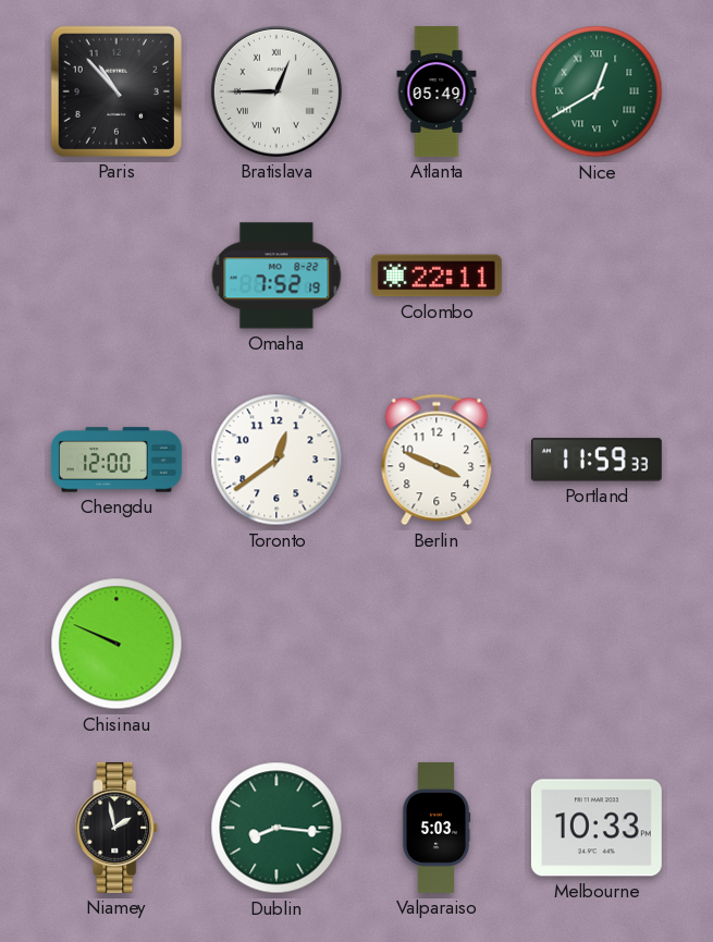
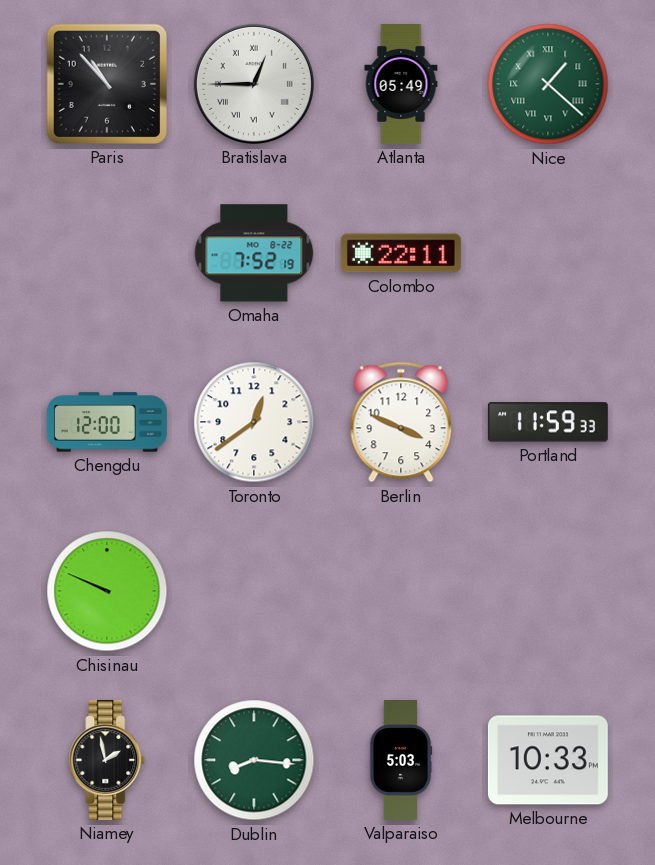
Nice: 12:40 -> 1:22
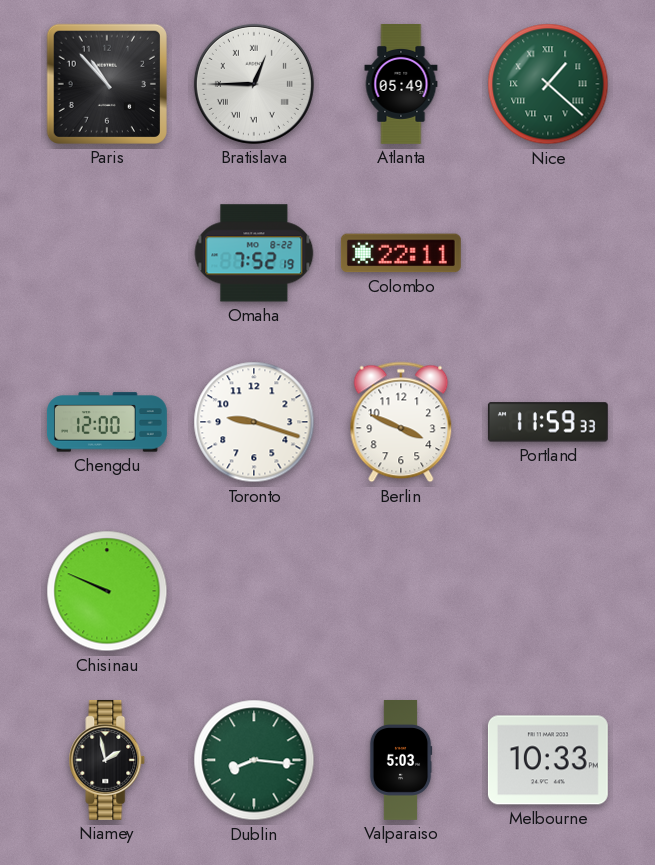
Toronto: 12:39 -> 9:18
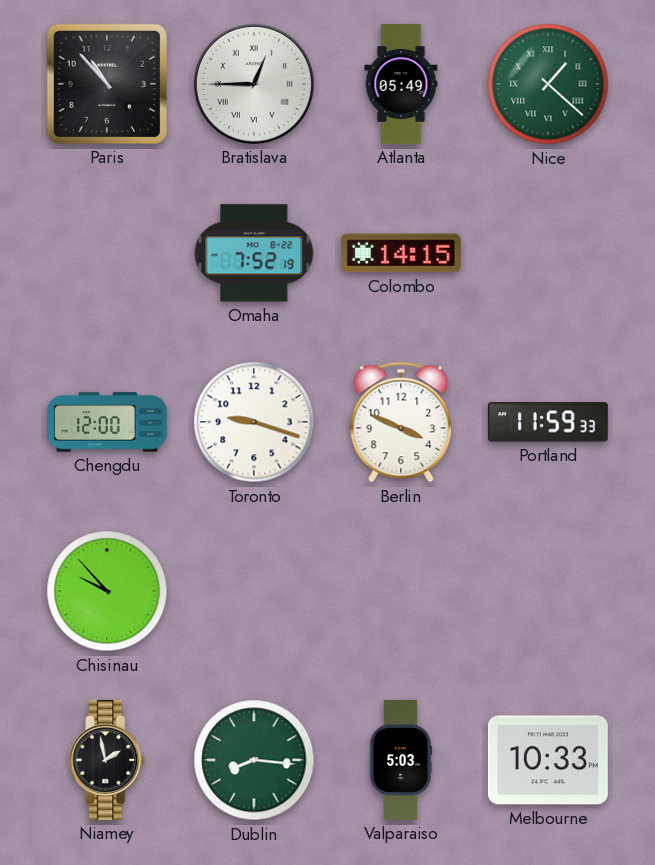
Colombo: 22:11 -> 14:15
Chisinau: 9:49 -> 9:53
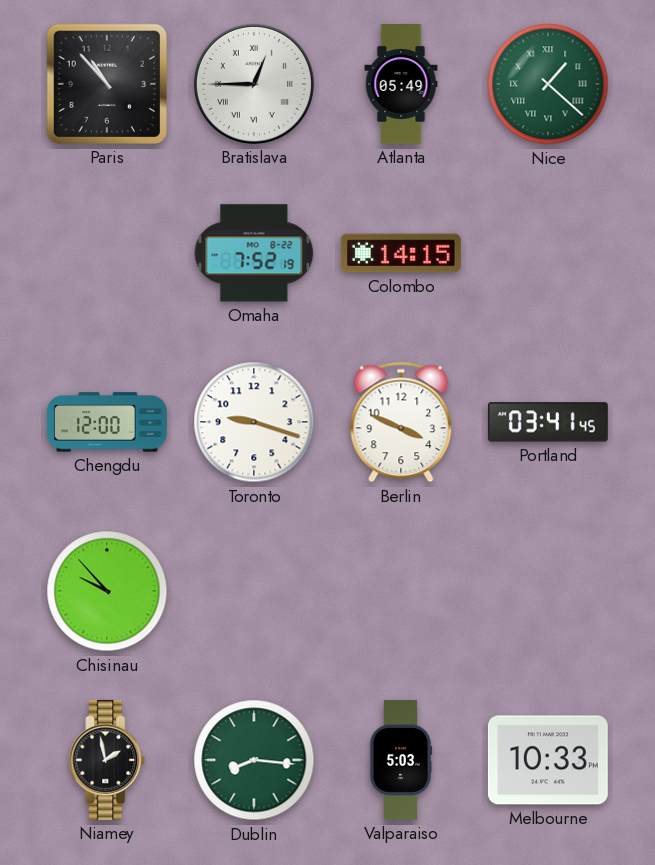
Portland: 11:59 -> 03:41
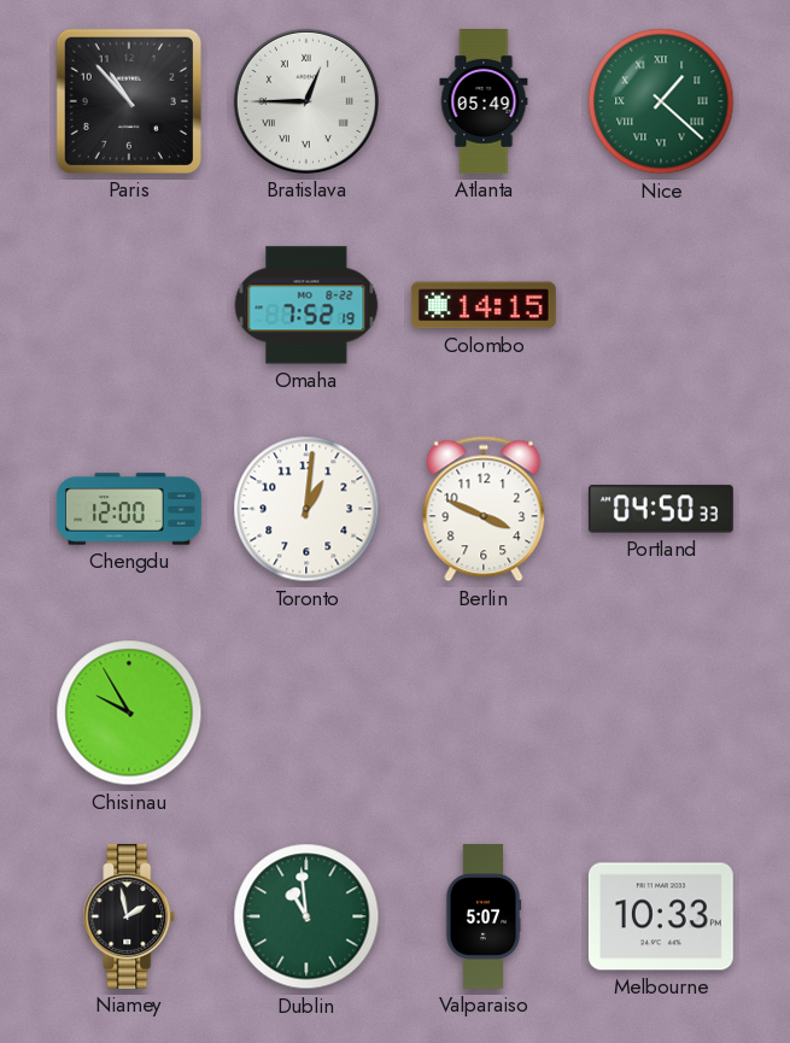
Toronto: 9:18 -> 1:01
Portland: 03:41 -> 04:50
Chisinau: 9:53 -> 9:55
Dublin: 8:16 -> 10:59
Valparaiso: 5:03 -> 5:07
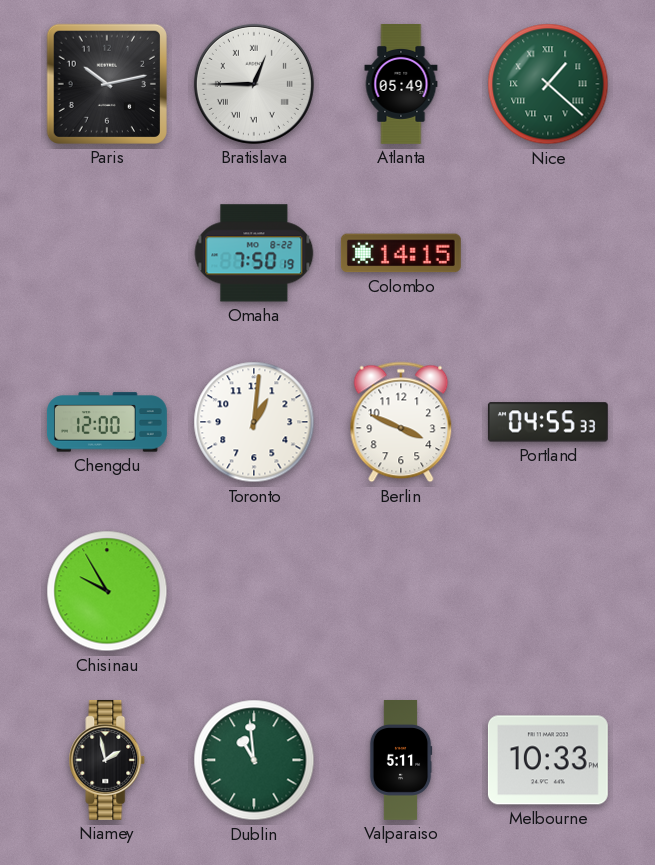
Paris: 10:53 -> 10:13
Omaha: 7:52 -> 7:50
Portland: 04:50 -> 04:55
Valparaiso: 5:07 -> 5:11
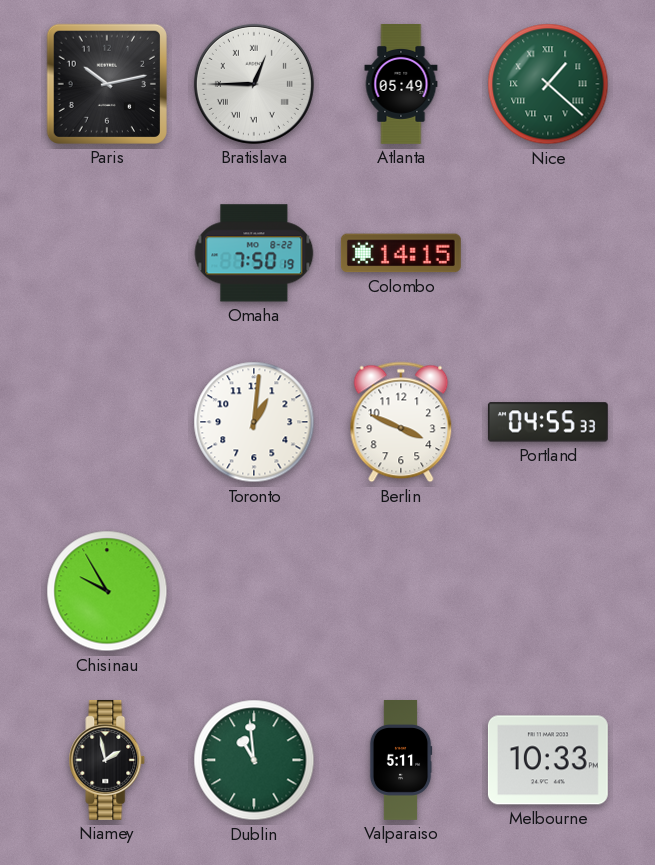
Chengdu: 12:00 -> none
